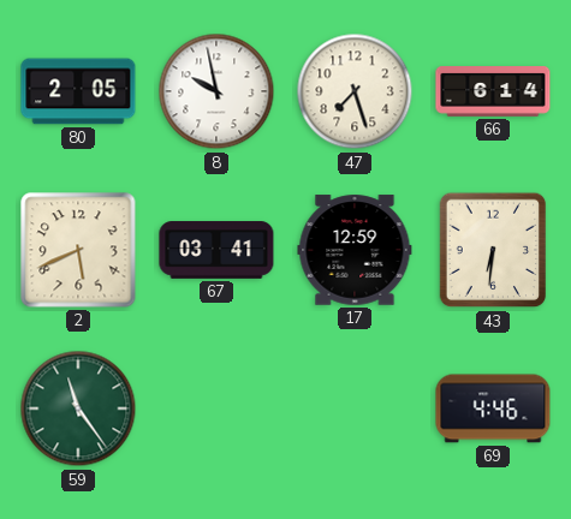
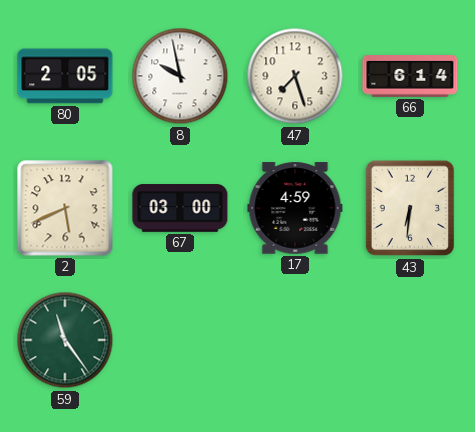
67: 03:41 -> 03:00
17: 12:59 -> 4:59
69: 4:46 -> none
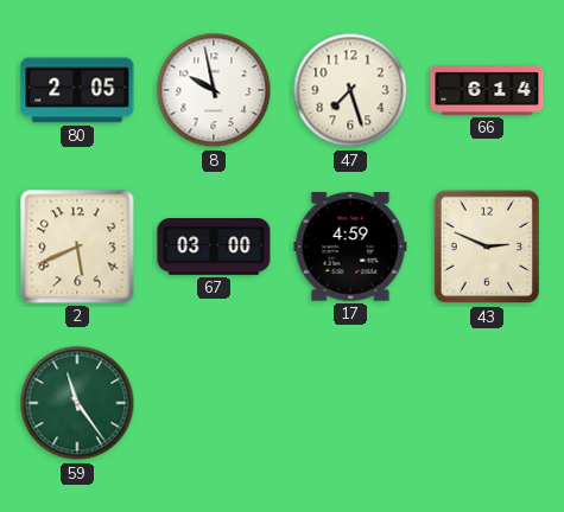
43: 6:31 -> 2:49
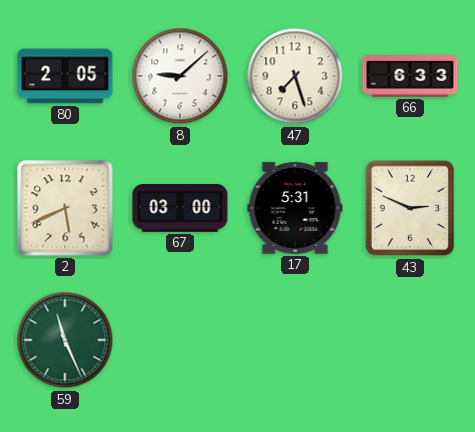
8: 9:58 -> 9:08
66: 6:14 -> 6:33
17: 4:59 -> 5:31
59: 11:24 -> 11:26
